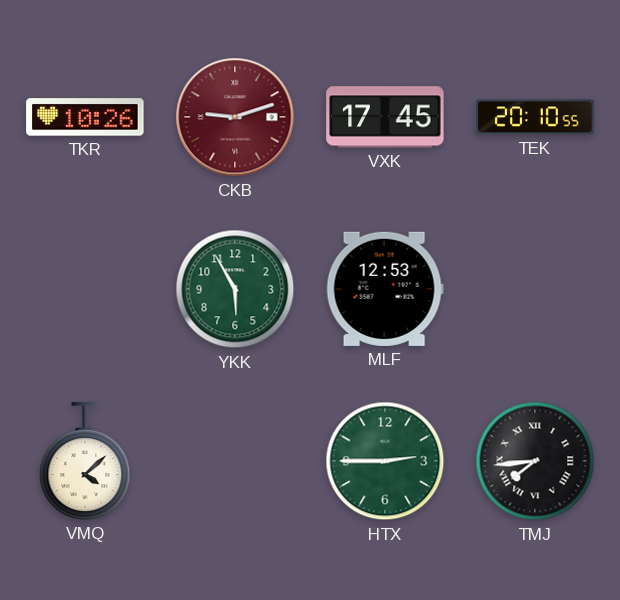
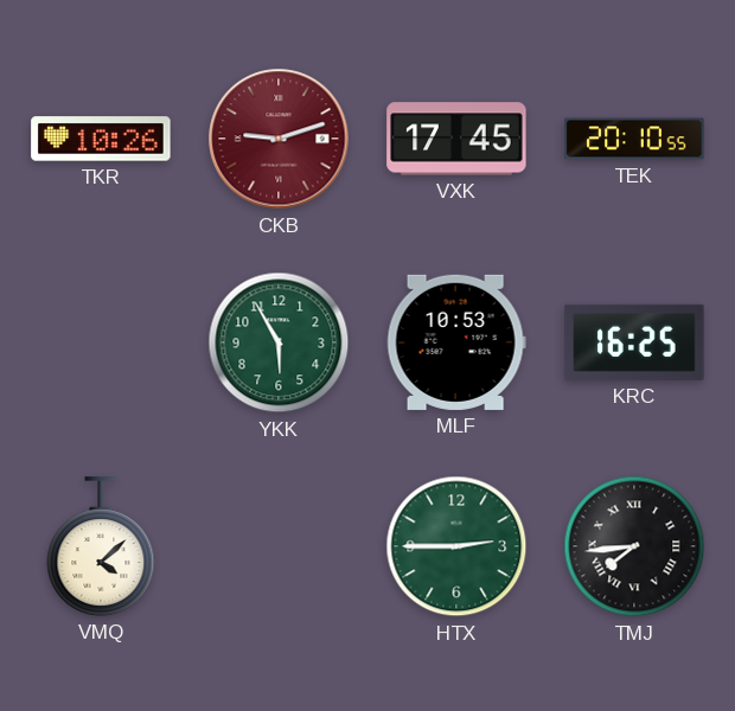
MLF: 12:53 -> 10:53
KRC: none -> 16:25
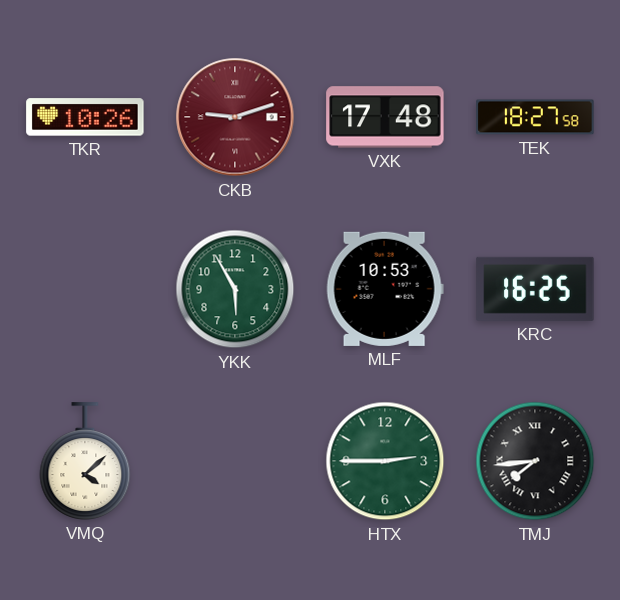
VXK: 17:45 -> 17:48
TEK: 20:10 -> 18:27
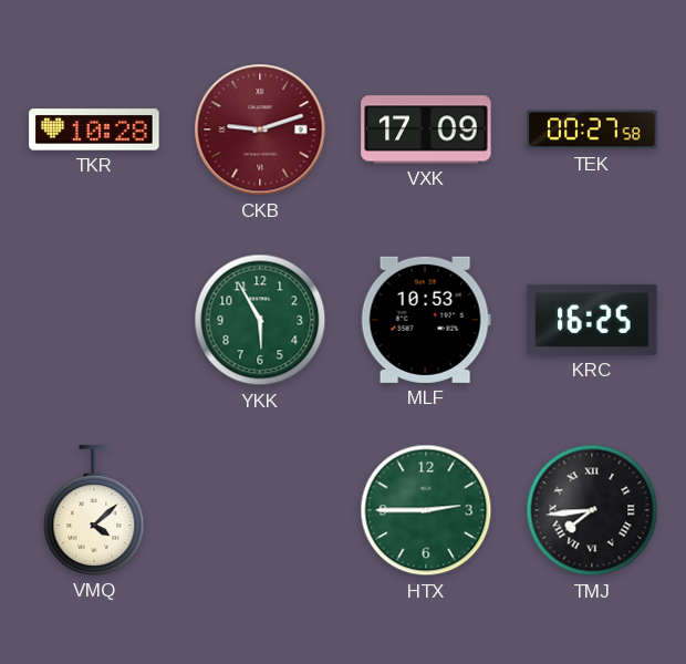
TKR: 10:26 -> 10:28
VXK: 17:48 -> 17:09
TEK: 18:27 -> 00:27
